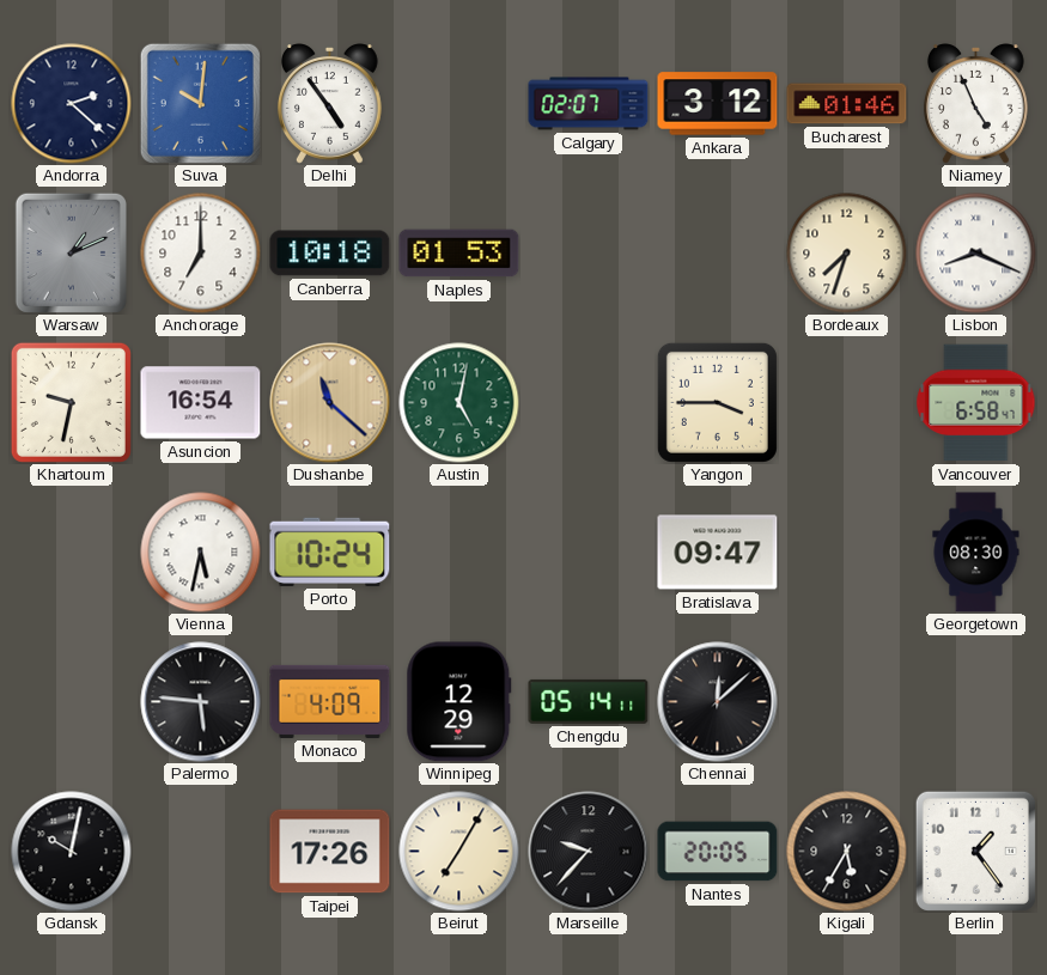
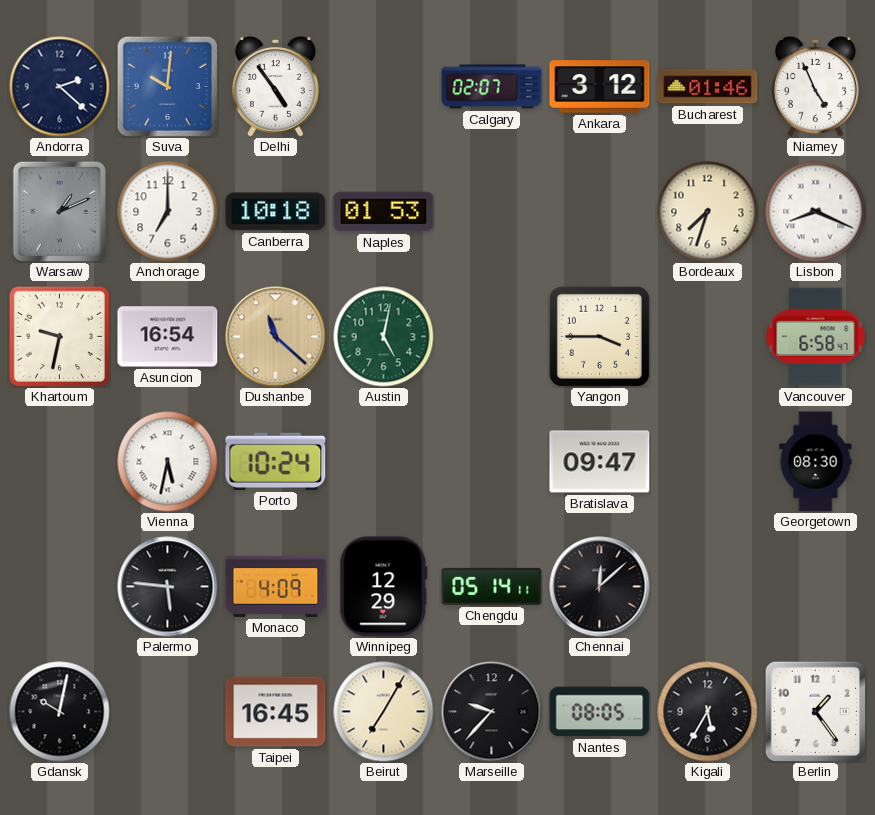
Taipei: 17:26 -> 16:45
Nantes: 20:05 -> 08:05
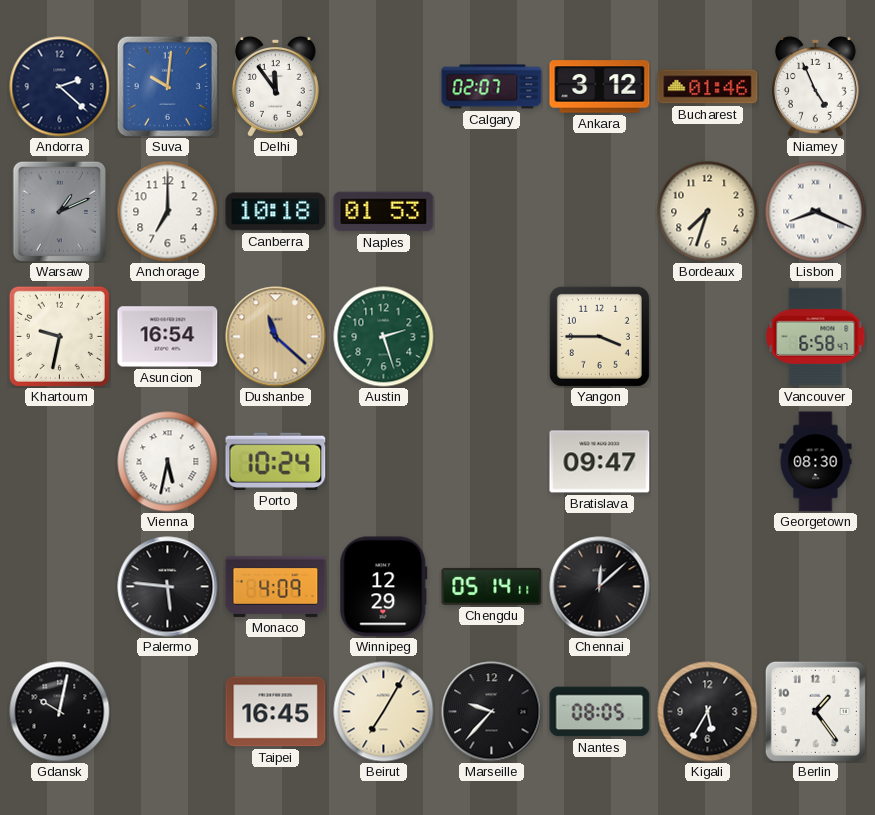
Delhi: 4:54 -> 11:54
Austin: 5:02 -> 2:27
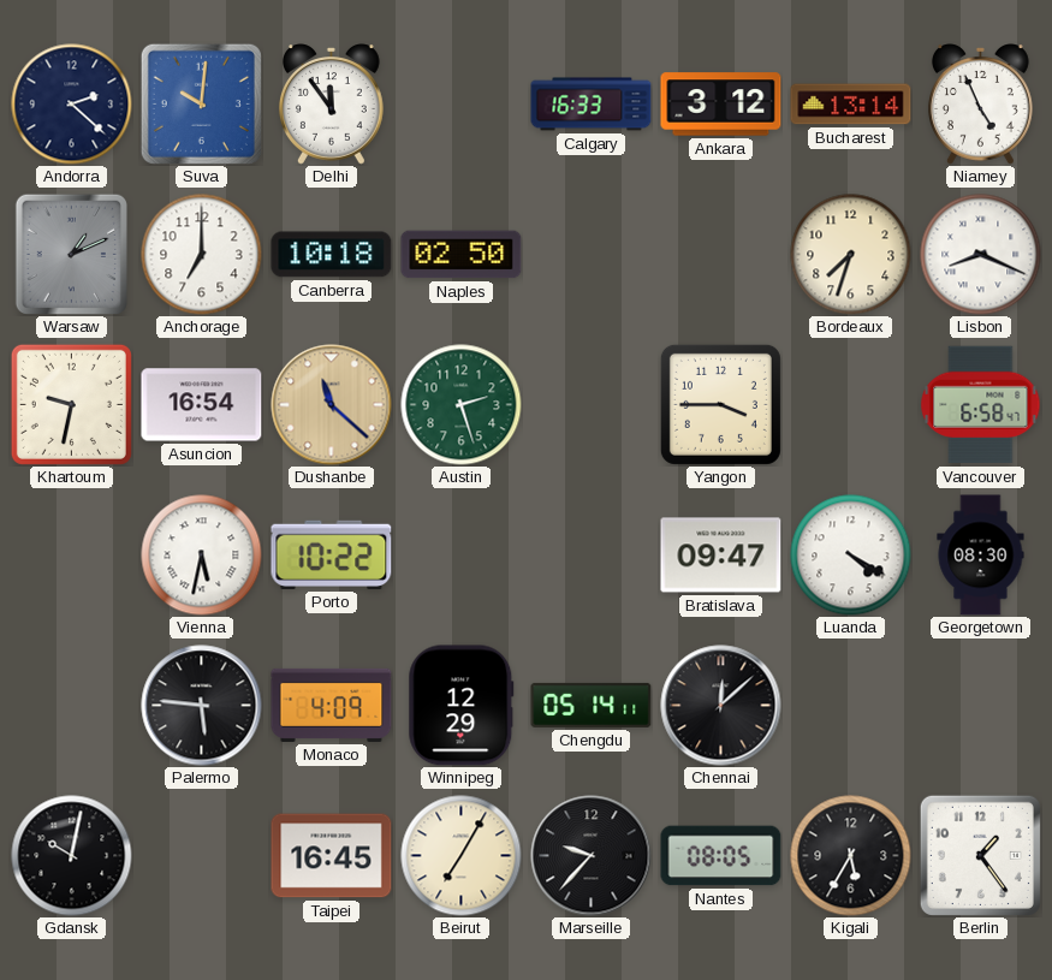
Calgary: 02:07 -> 16:33
Bucharest: 01:46 -> 13:14
Naples: 01:53 -> 02:50
Porto: 10:24 -> 10:22
Luanda: none -> 4:20
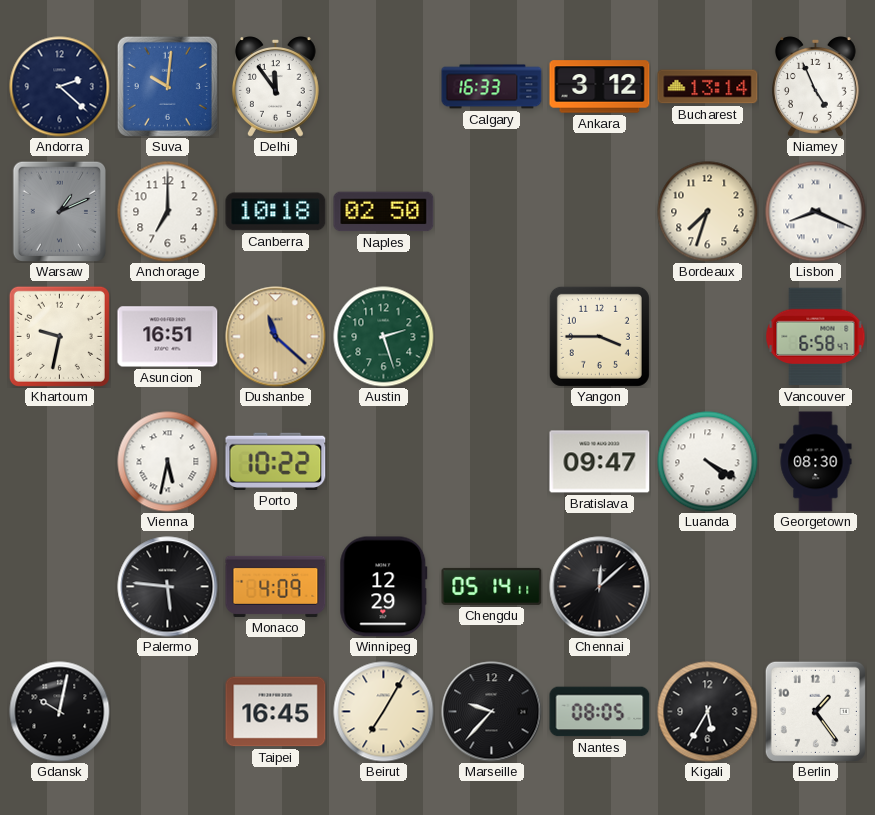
Asuncion: 16:54 -> 16:51
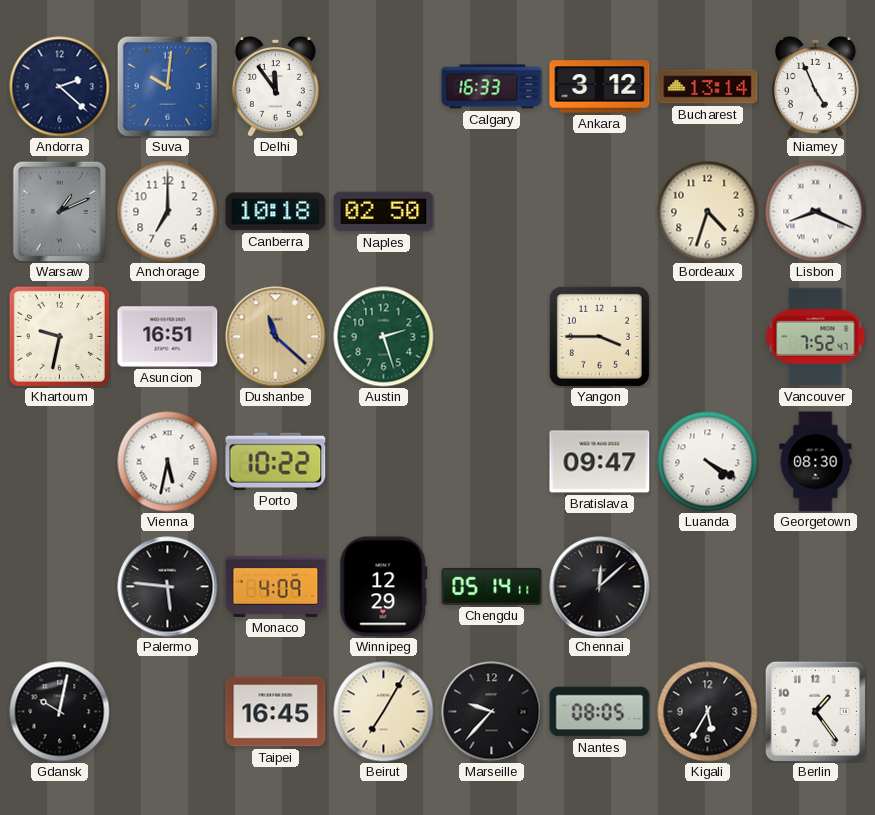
Bordeaux: 7:33 -> 4:33
Vancouver: 6:58 -> 7:52
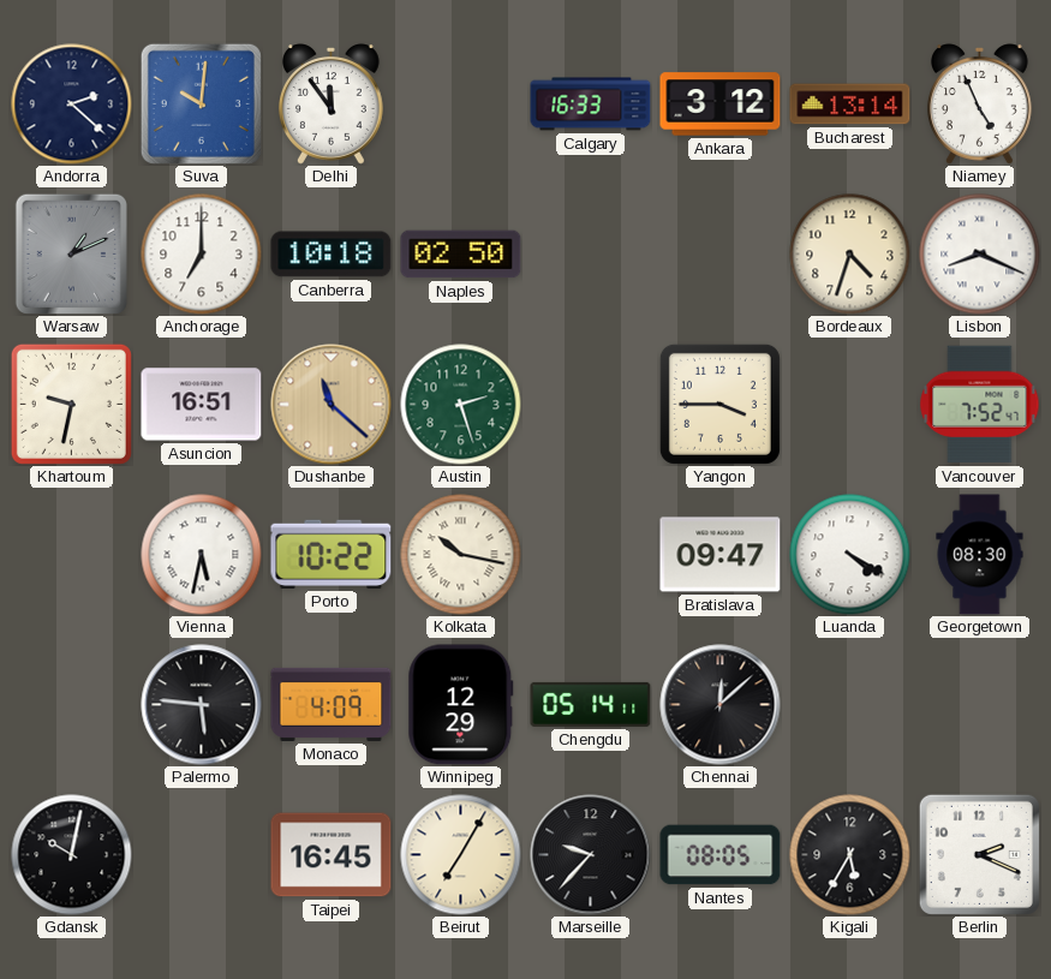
Kolkata: none -> 10:17
Berlin: 1:24 -> 2:19
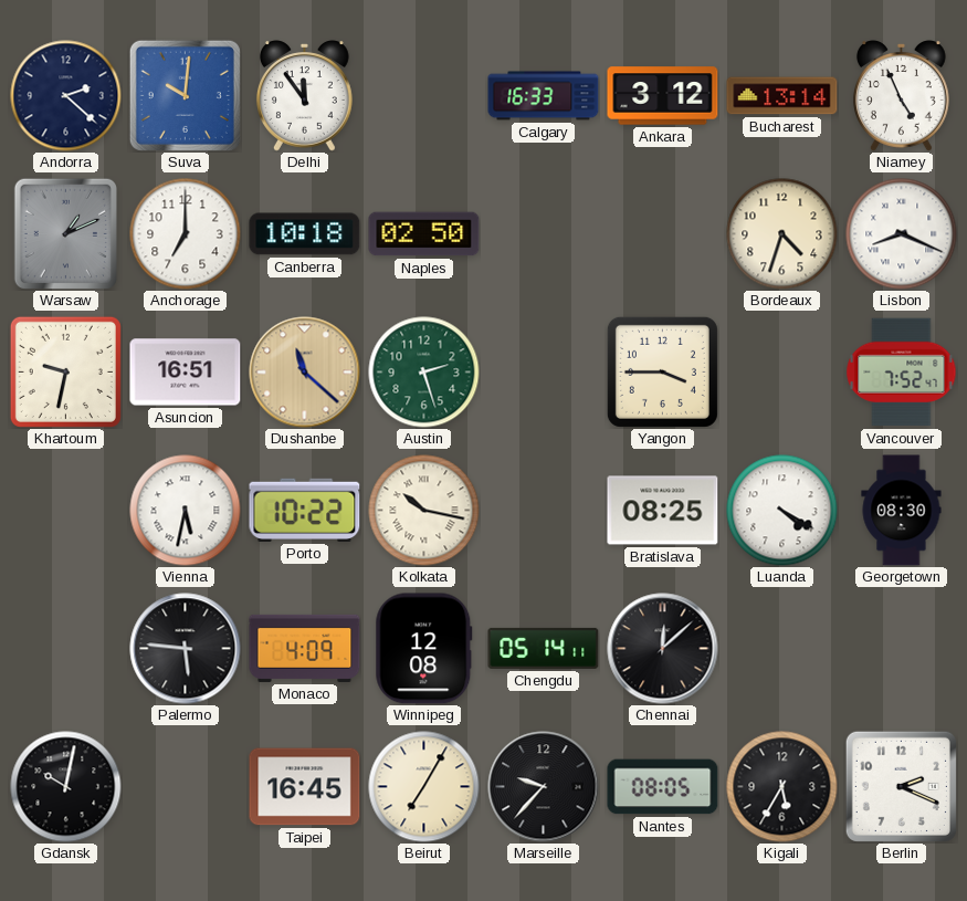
Bratislava: 09:47 -> 08:25
Winnipeg: 12:29 -> 12:08
